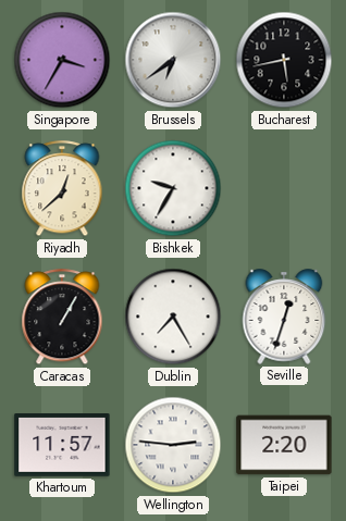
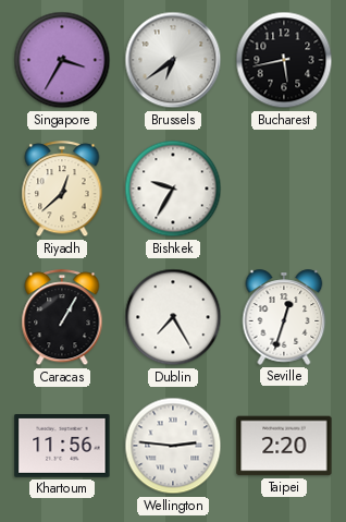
Khartoum: 11:57 -> 11:56
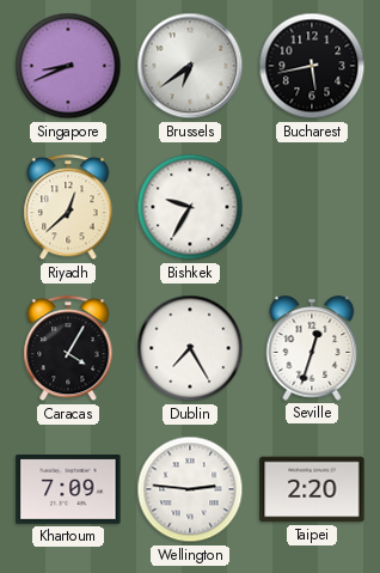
Singapore: 3:35 -> 8:41
Caracas: 1:05 -> 4:05
Khartoum: 11:56 -> 7:09
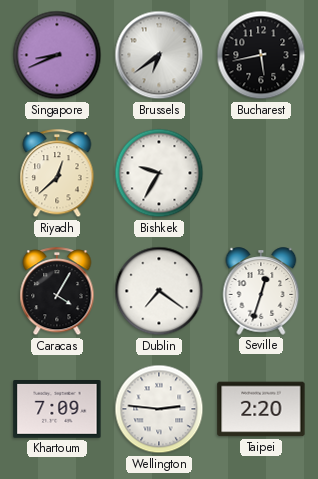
Dublin: 7:25 -> 7:21
